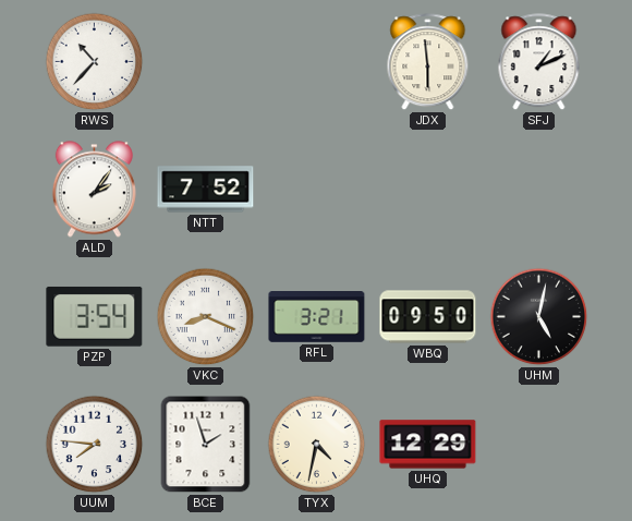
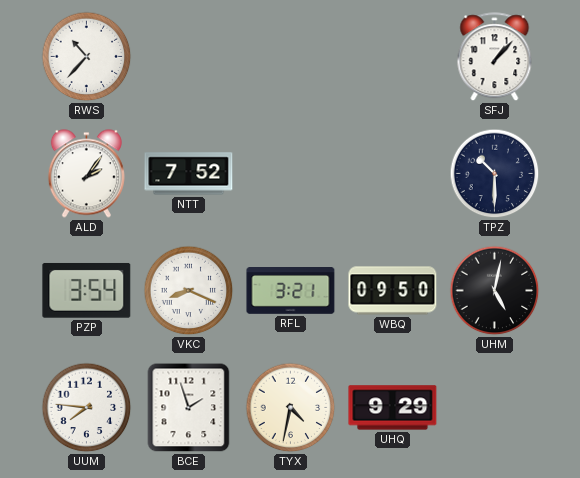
JDX: 5:59 -> none
SFJ: 1:11 -> 1:07
TPZ: none -> 10:30
UHQ: 12:29 -> 9:29
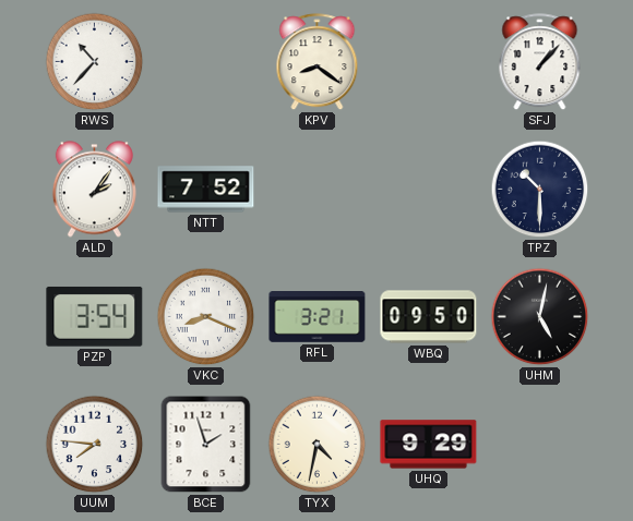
KPV: none -> 8:21
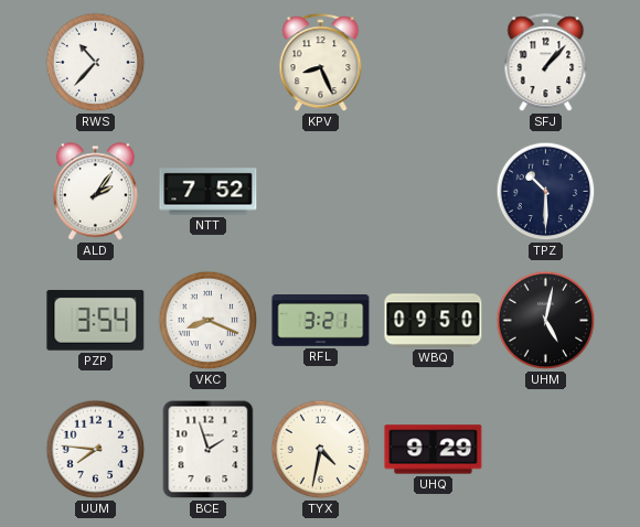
KPV: 8:21 -> 8:26
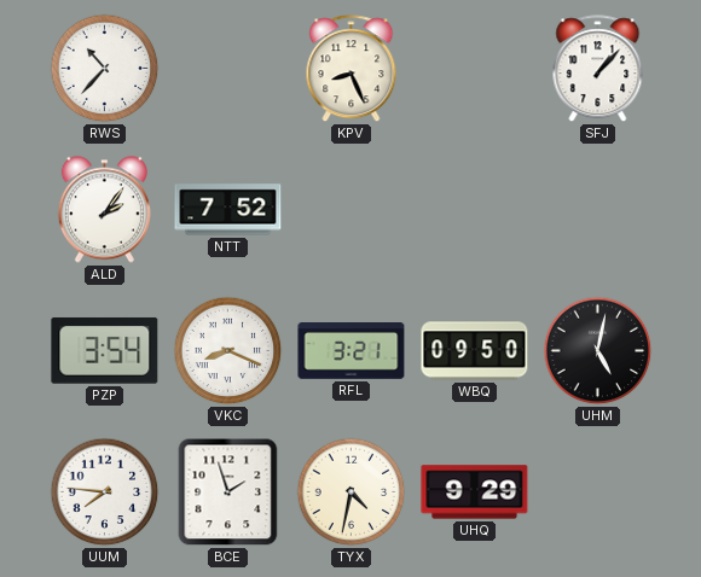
TPZ: 10:30 -> none
